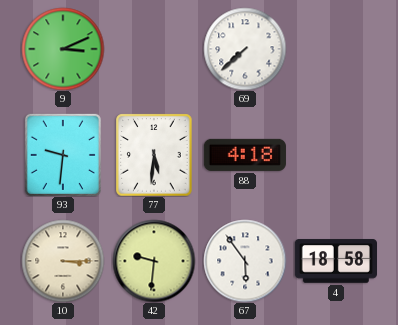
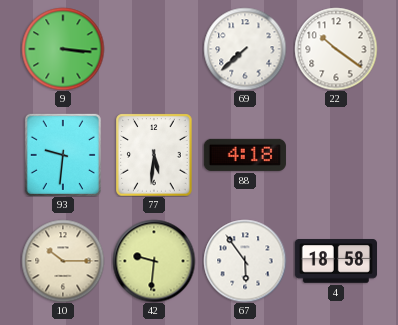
9: 3:11 -> 3:16
22: none -> 10:21
10: 3:15 -> 10:15
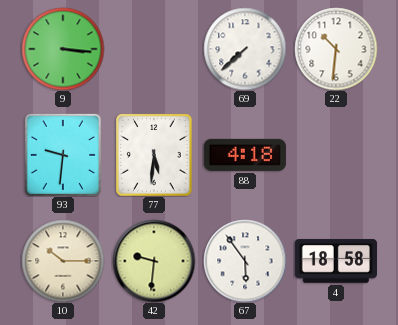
22: 10:21 -> 10:31
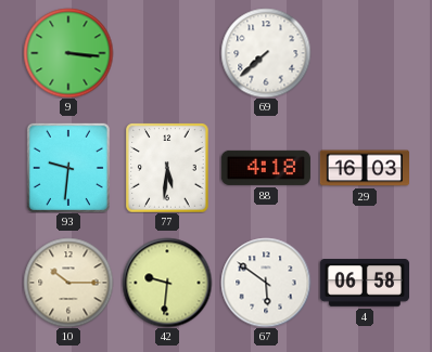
22: 10:31 -> none
29: none -> 16:03
67: 5:54 -> 5:51
4: 18:58 -> 06:58
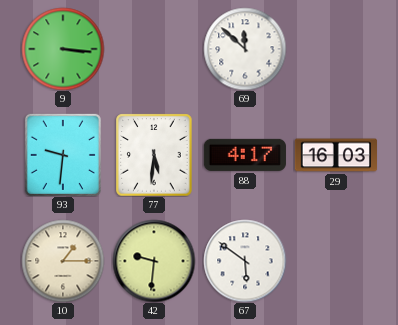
69: 7:38 -> 11:52
88: 4:18 -> 4:17
10: 10:15 -> 1:15
4: 06:58 -> none
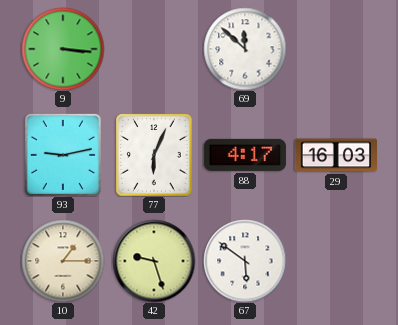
93: 9:31 -> 9:13
77: 5:31 -> 6:04
42: 9:31 -> 9:27
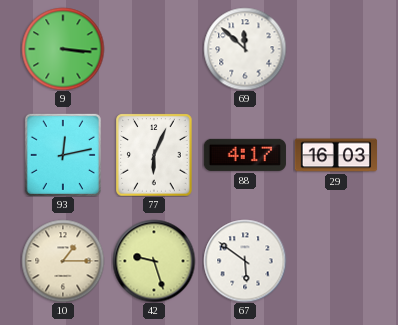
93: 9:13 -> 12:13
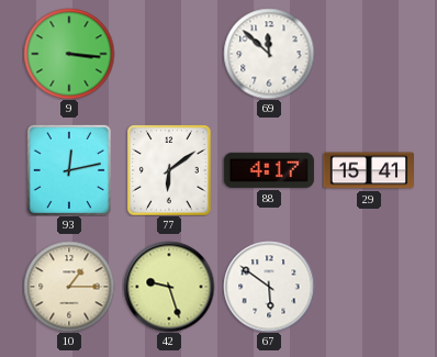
77: 6:04 -> 6:09
29: 16:03 -> 15:41
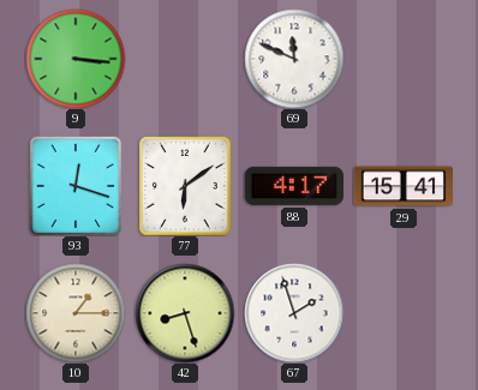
69: 11:52 -> 11:49
93: 12:13 -> 12:18
42: 9:27 -> 8:27
67: 5:51 -> 1:57
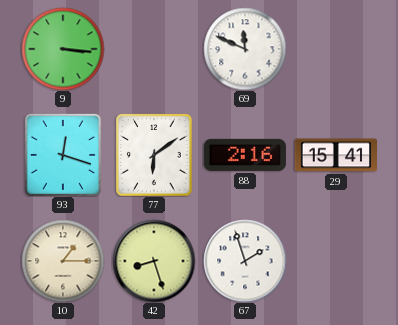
88: 4:17 -> 2:16
